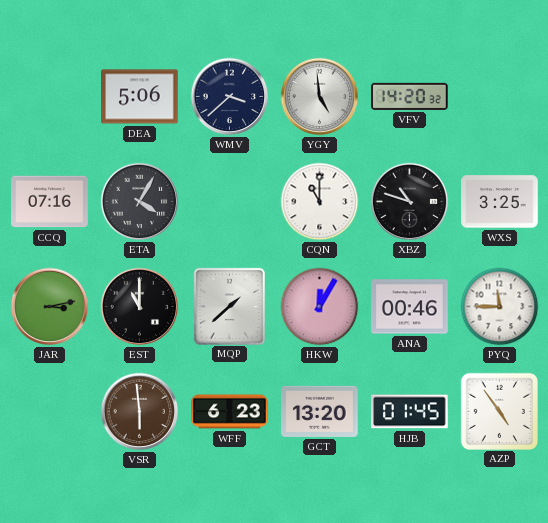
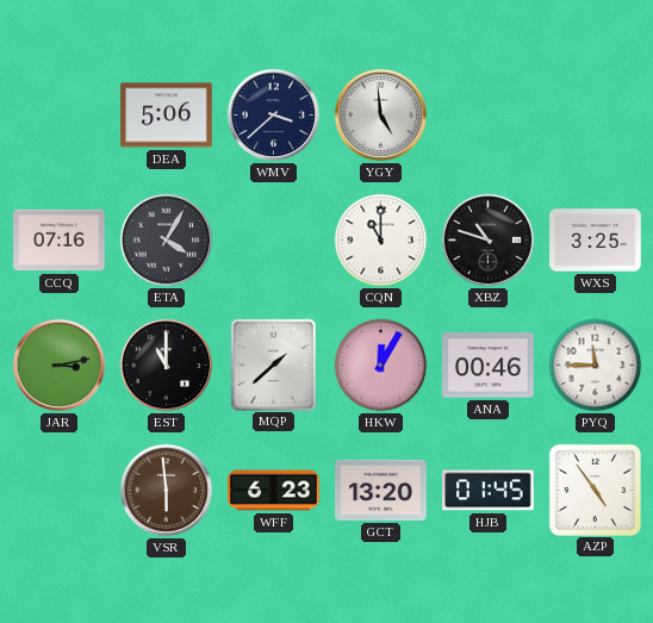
VFV: 14:20 -> none
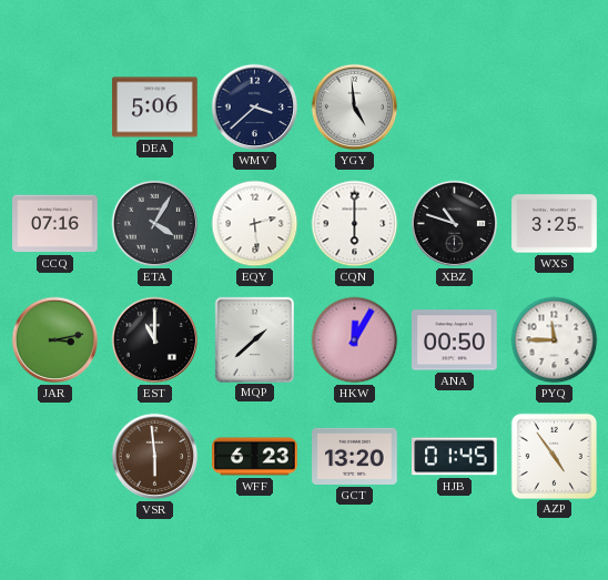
EQY: none -> 2:29
CQN: 11:00 -> 6:00
ANA: 00:46 -> 00:50
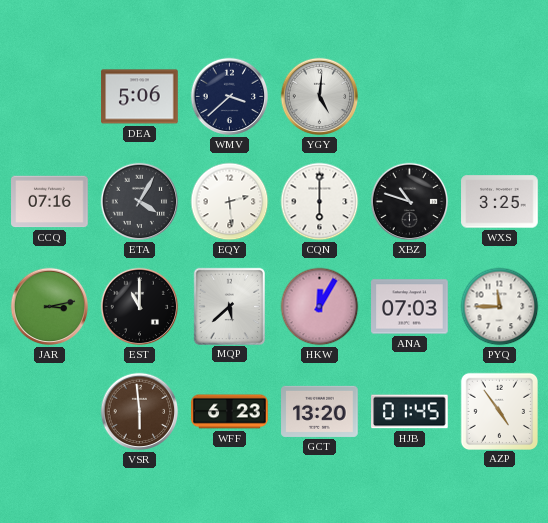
YGY: 4:59 -> 5:01
MQP: 1:38 -> 5:38
ANA: 00:50 -> 07:03
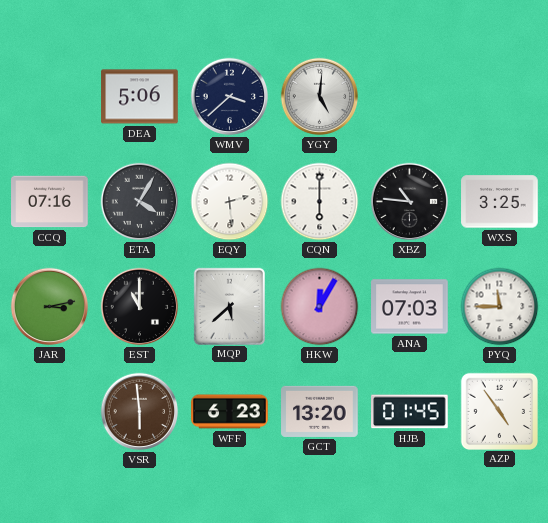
XBZ: 10:48 -> 10:46
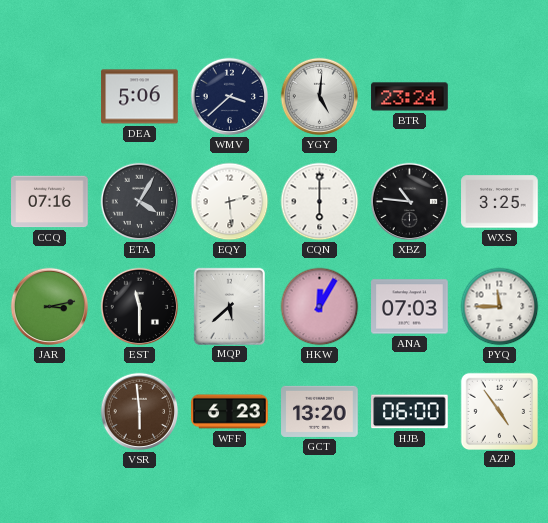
BTR: none -> 23:24
EST: 11:00 -> 11:30
HJB: 01:45 -> 06:00
